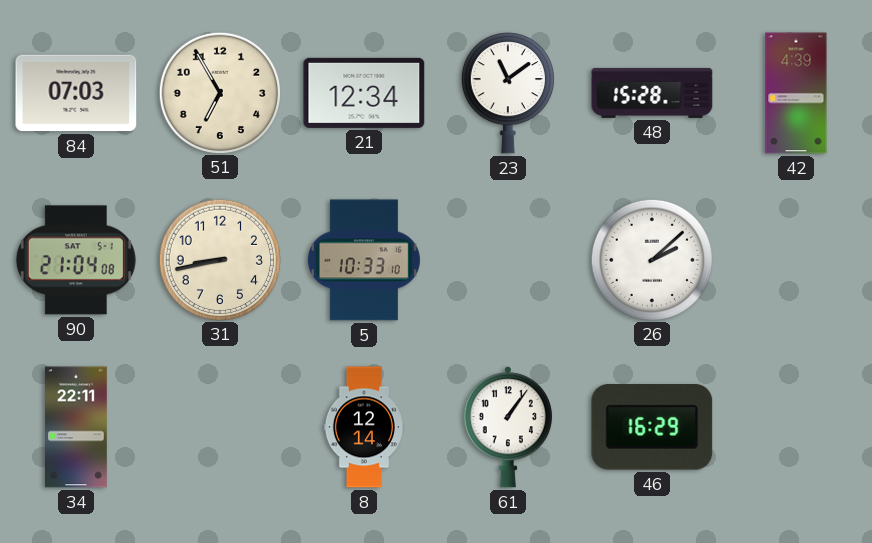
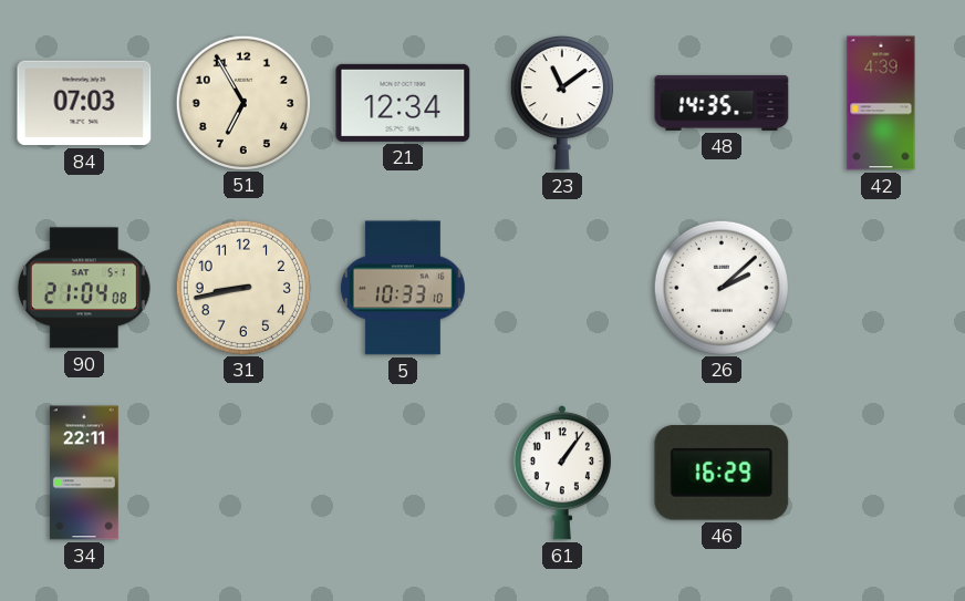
48: 15:28 -> 14:35
8: 12:14 -> none
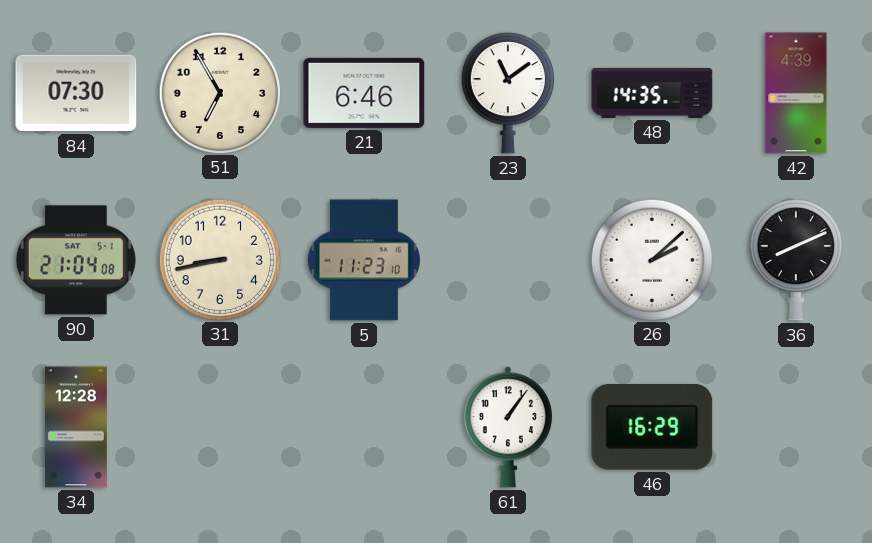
84: 07:03 -> 07:30
21: 12:34 -> 6:46
5: 10:33 -> 11:23
36: none -> 8:11
34: 22:11 -> 12:28
